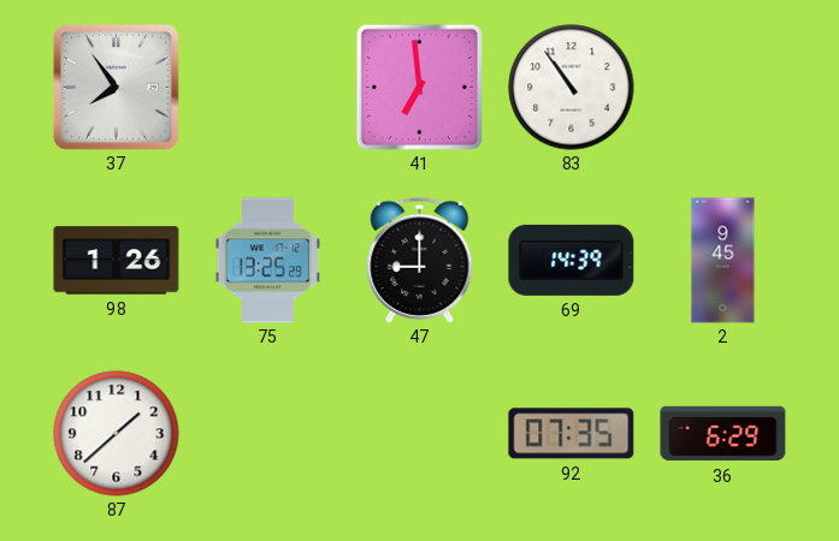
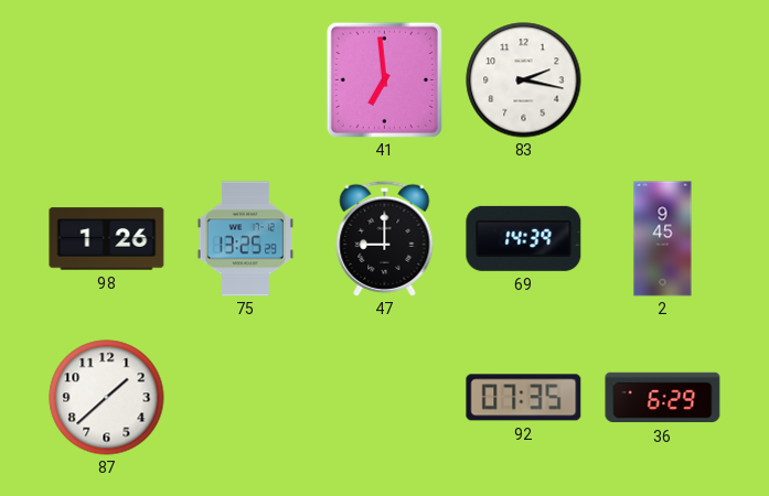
37: 7:54 -> none
83: 10:54 -> 2:17
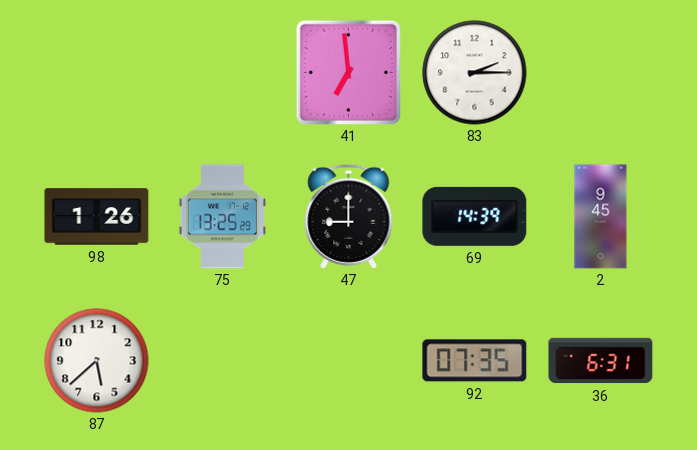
83: 2:17 -> 2:15
87: 1:38 -> 5:38
36: 6:29 -> 6:31
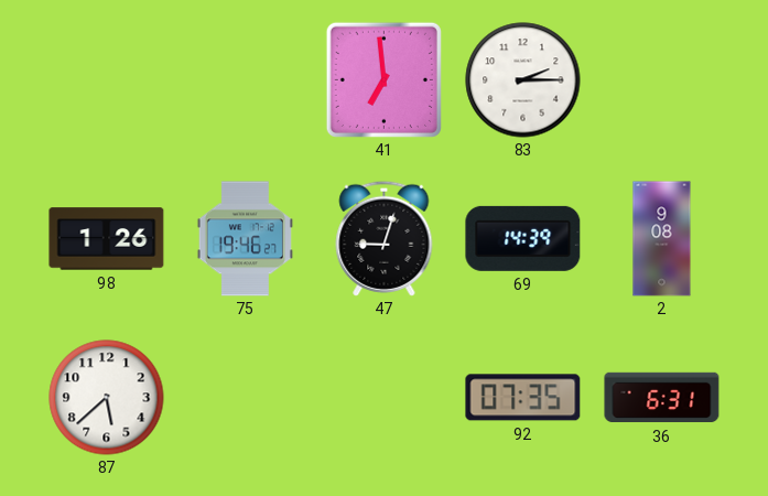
75: 13:25 -> 19:46
47: 9:00 -> 9:03
2: 9:45 -> 9:08
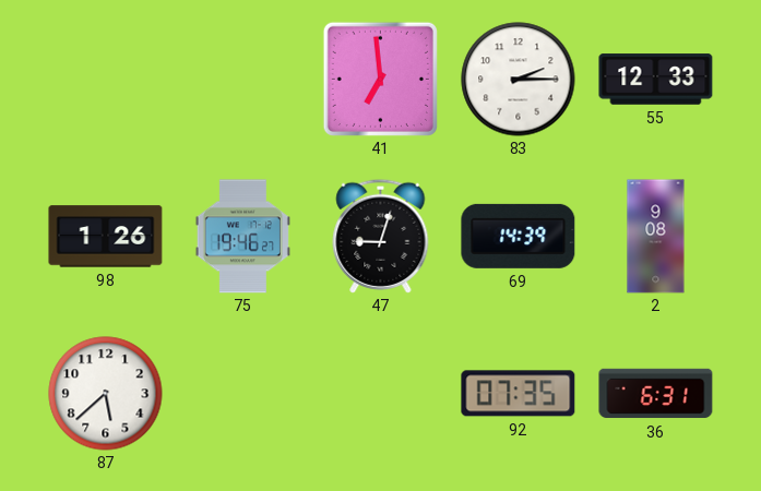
55: none -> 12:33
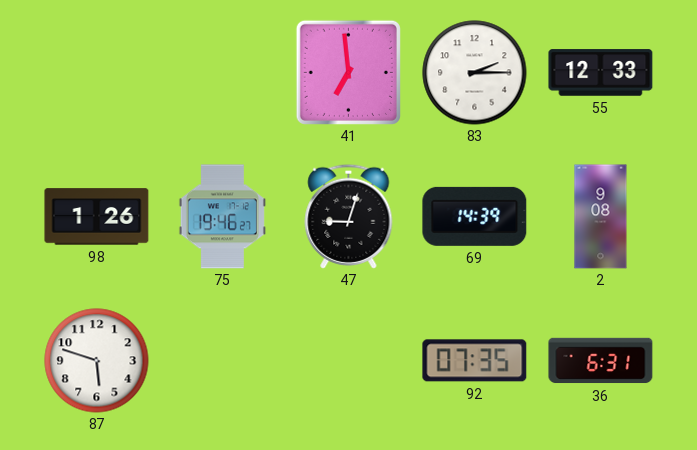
87: 5:38 -> 5:48
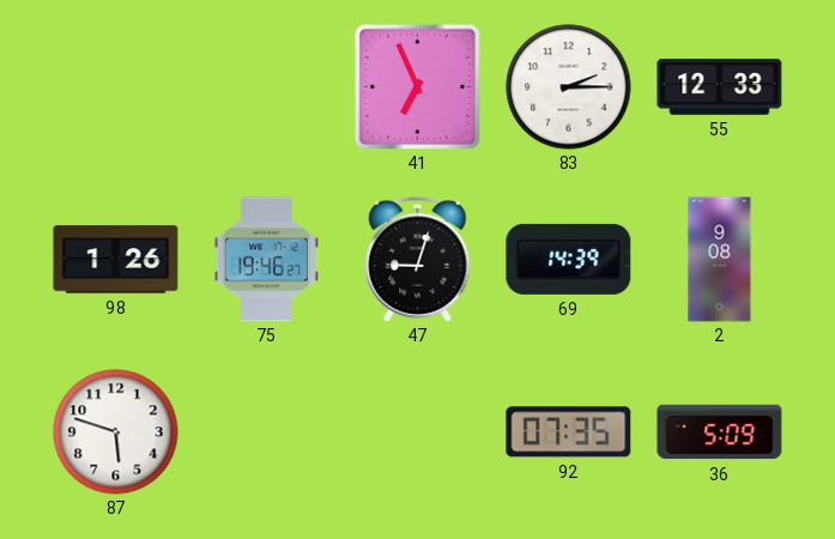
41: 6:59 -> 6:56
36: 6:31 -> 5:09
